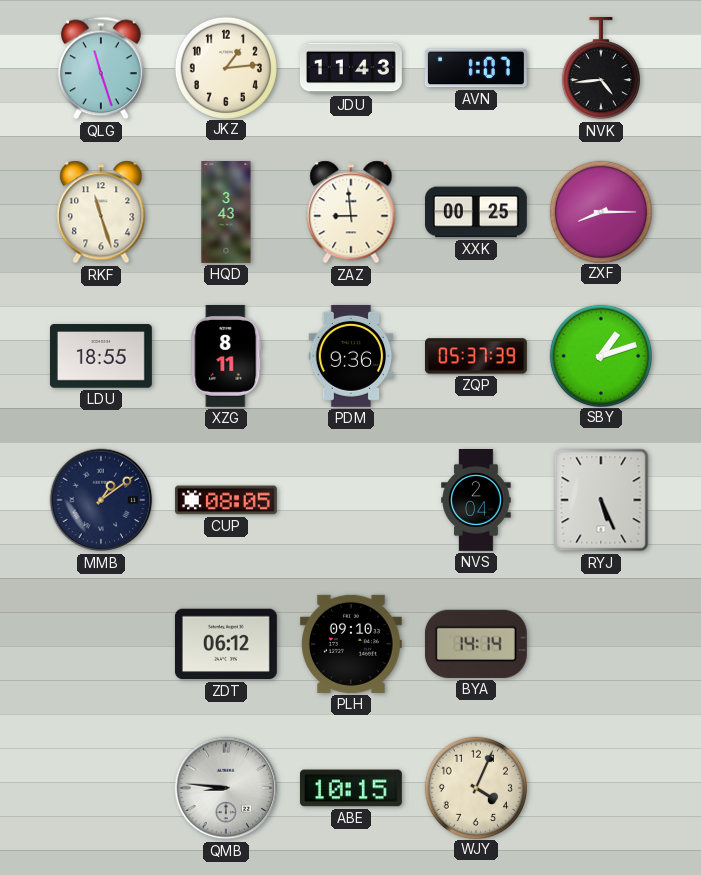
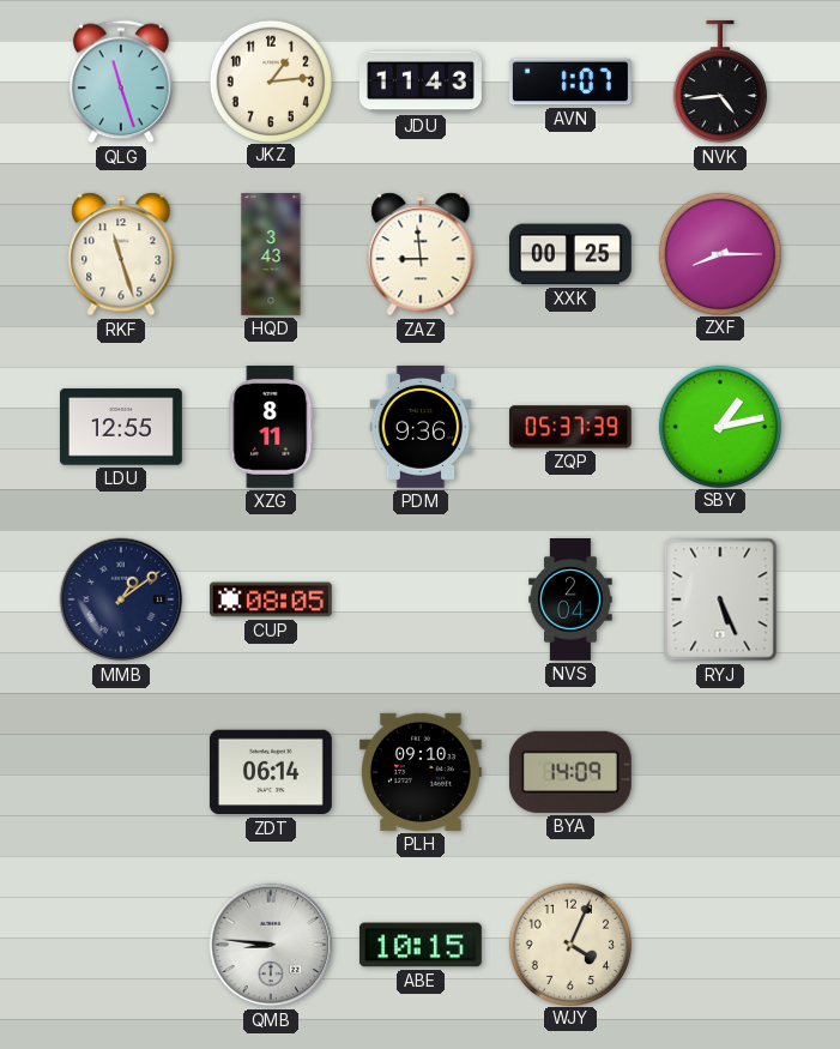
LDU: 18:55 -> 12:55
SBY: 1:12 -> 1:13
ZDT: 06:12 -> 06:14
BYA: 14:14 -> 14:09
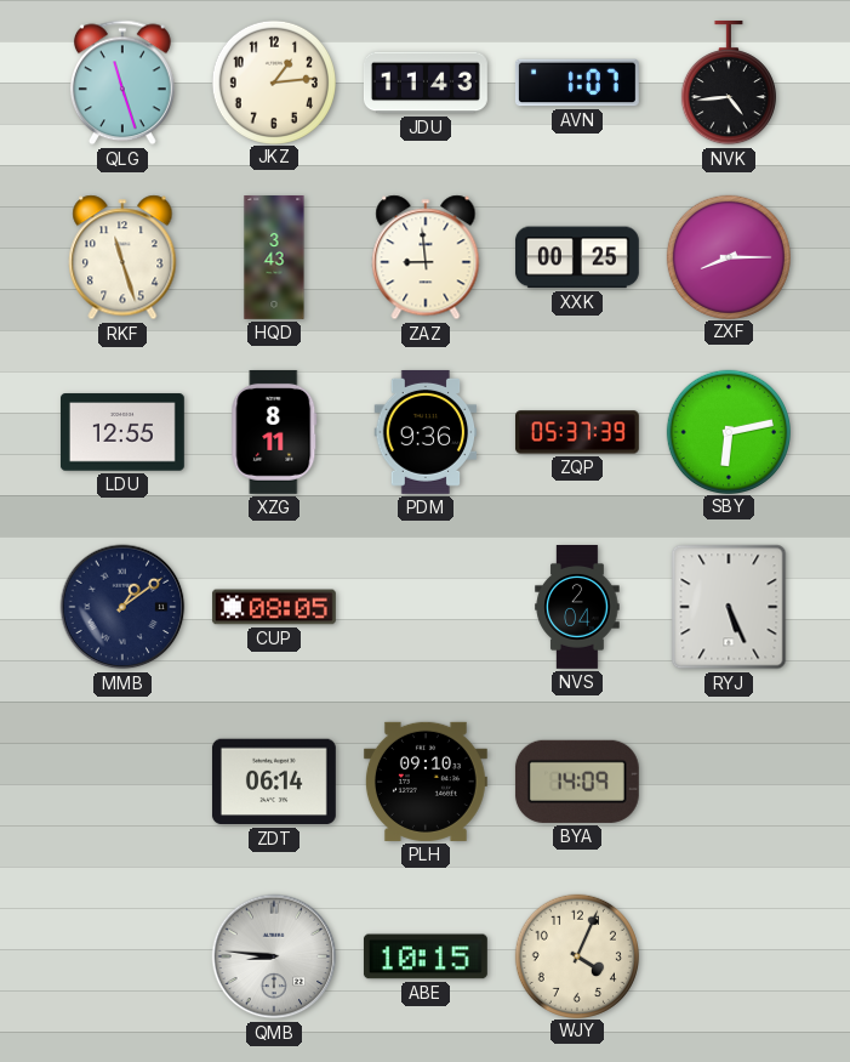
SBY: 1:13 -> 6:13
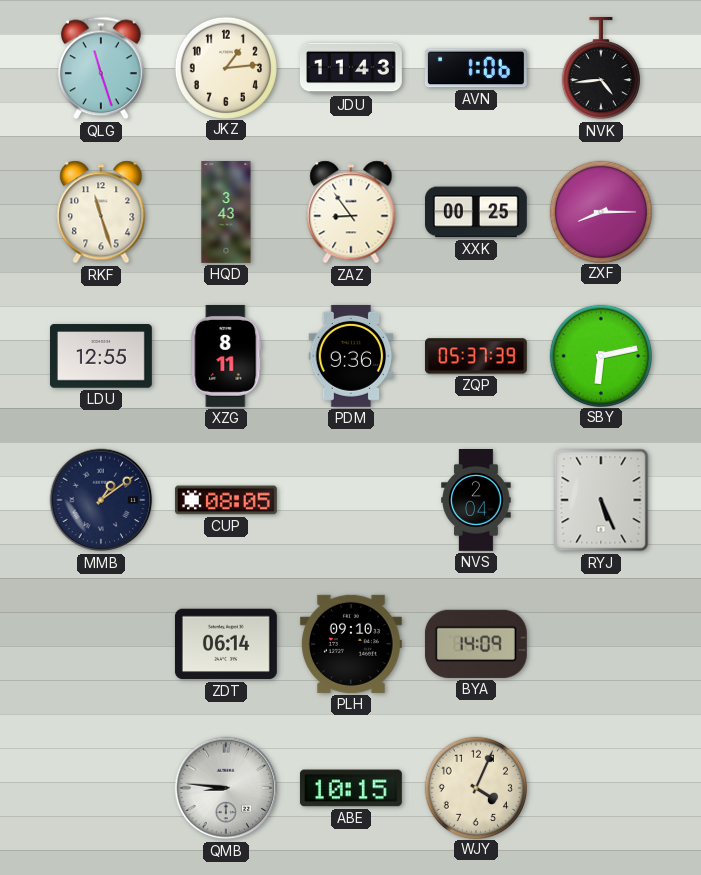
AVN: 1:07 -> 1:06
ZAZ: 8:59 -> 8:54
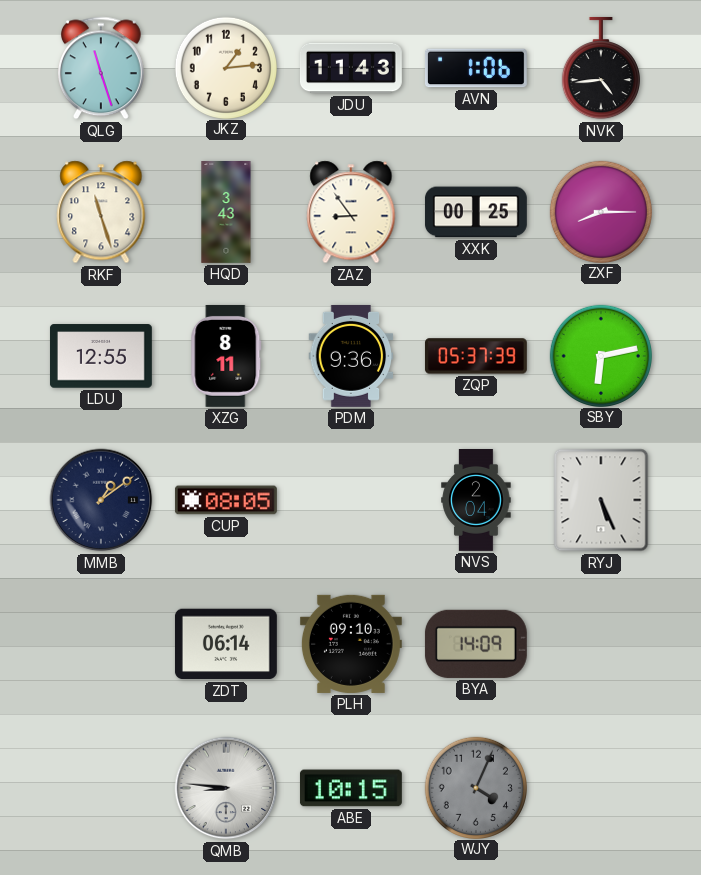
WJY dial: cream -> grey
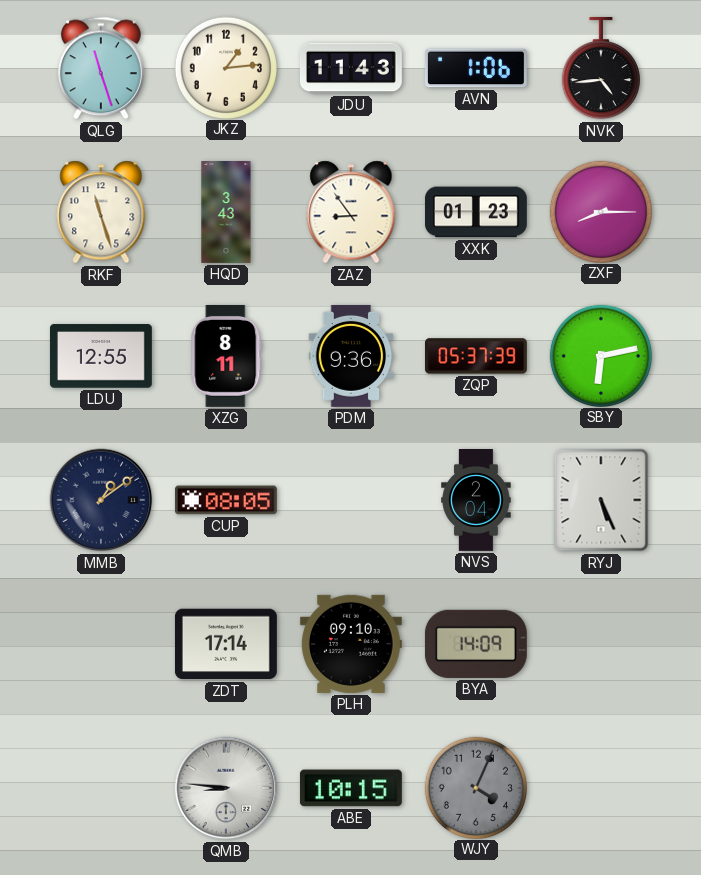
XXK: 00:25 -> 01:23
ZDT: 06:14 -> 17:14
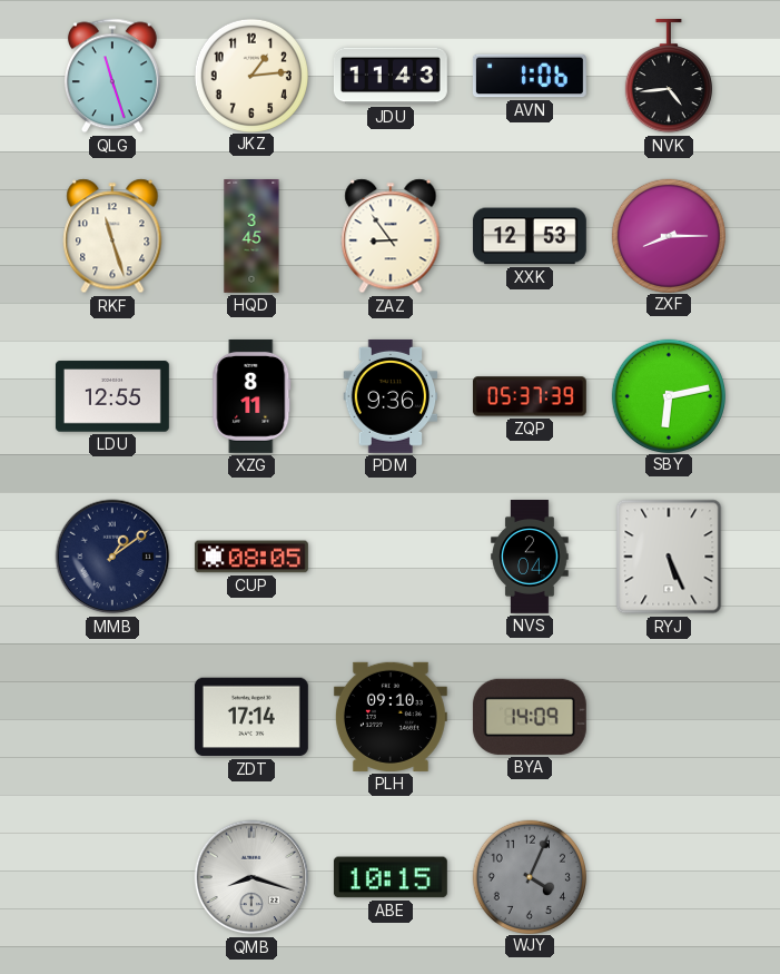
HQD: 3:43 -> 3:45
XXK: 01:23 -> 12:53
QMB: 8:46 -> 8:18
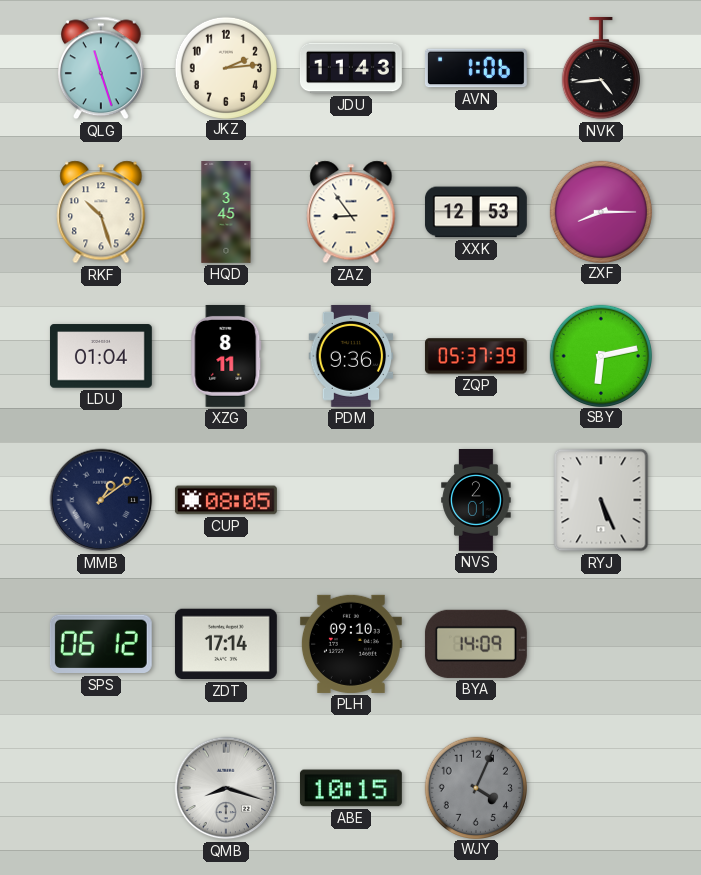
JKZ: 1:14 -> 2:14
RKF: 11:27 -> 10:27
LDU: 12:55 -> 01:04
NVS: 2:04 -> 2:01
SPS: none -> 06:12
